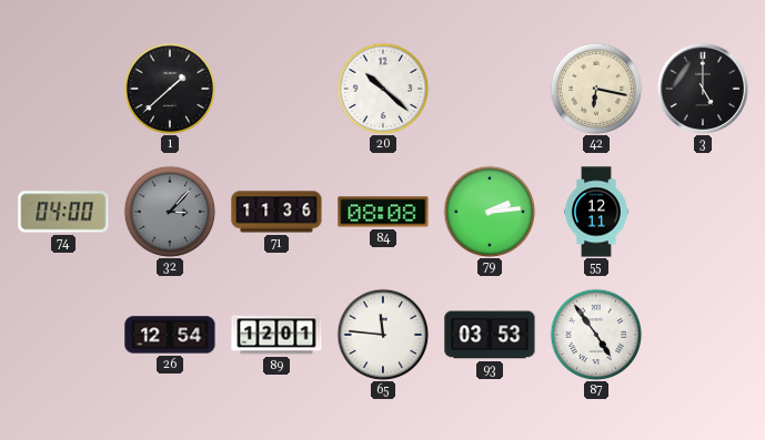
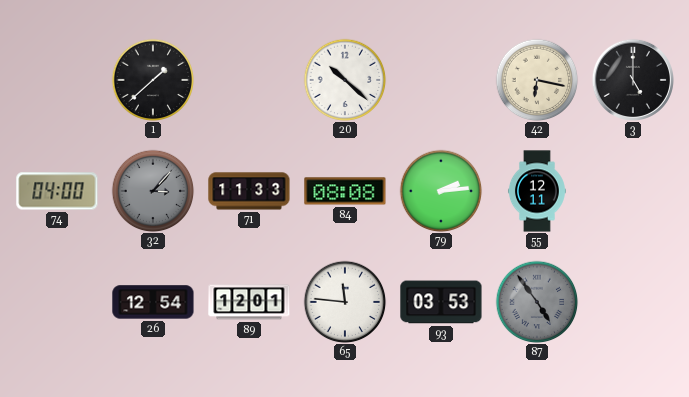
71: 11:36 -> 11:33
87 dial: white -> grey
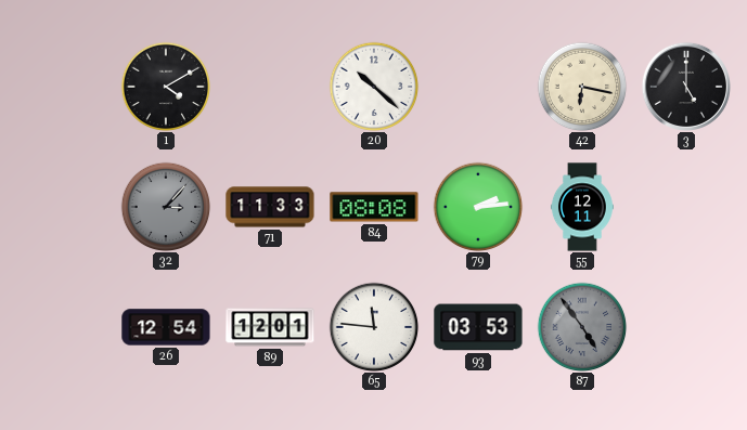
1: 1:38 -> 4:10
74: 04:00 -> none
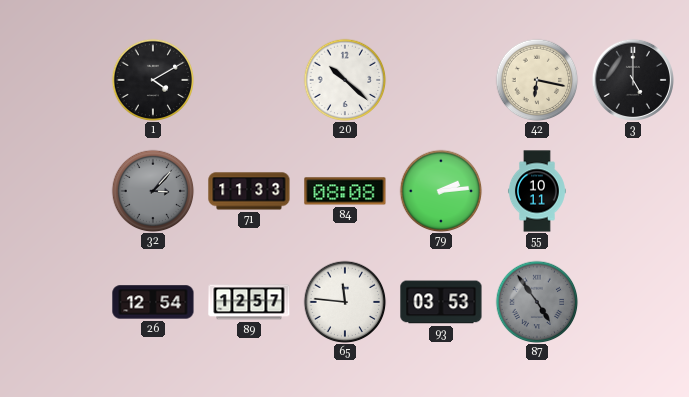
55: 12:11 -> 10:11
89: 12:01 -> 12:57
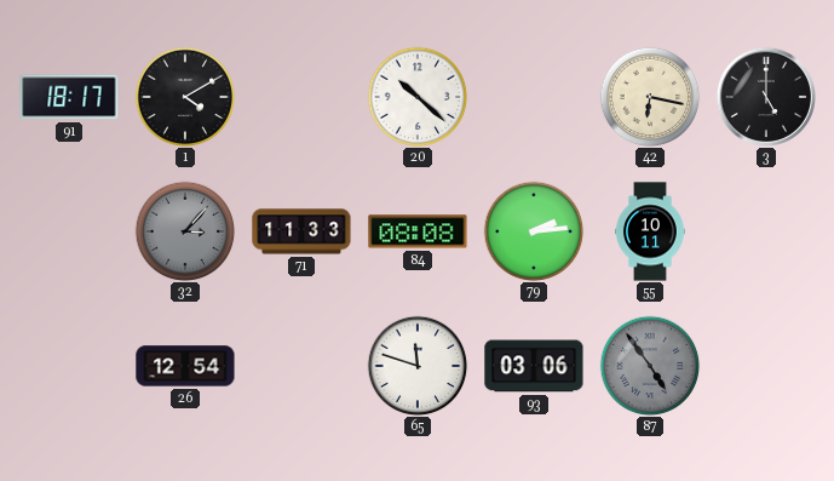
91: none -> 18:17
89: 12:57 -> none
65: 11:46 -> 11:48
93: 03:53 -> 03:06
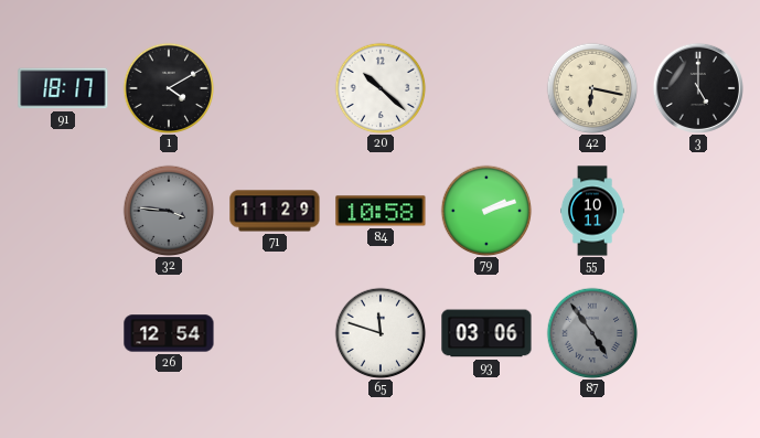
32: 3:07 -> 3:46
71: 11:33 -> 11:29
84: 08:08 -> 10:58
79: 2:14 -> 2:12
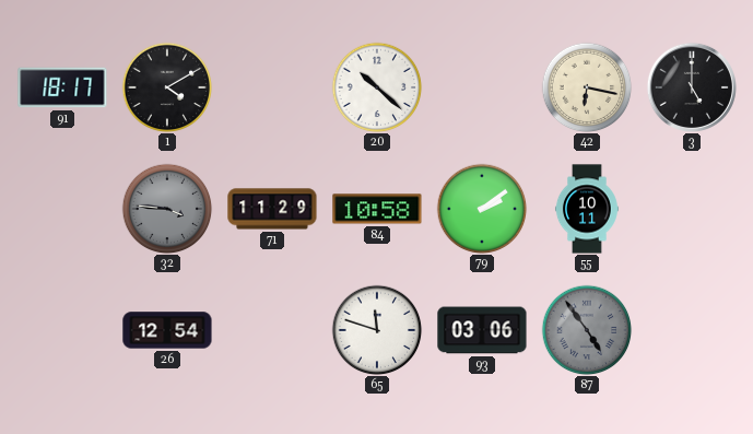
79: 2:12 -> 2:09
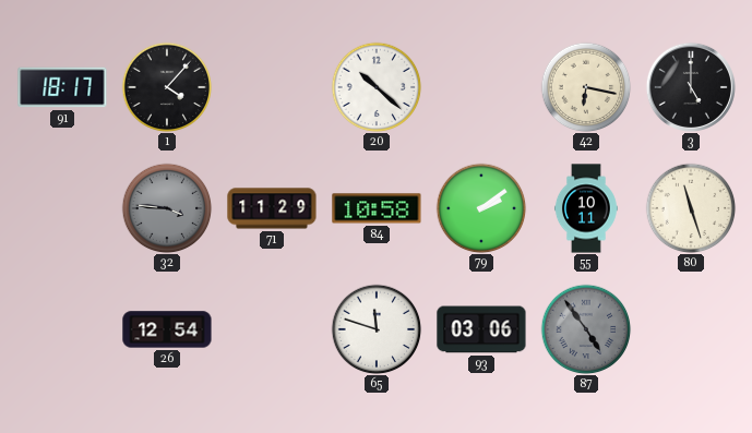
1: 4:10 -> 4:07
80: none -> 11:27
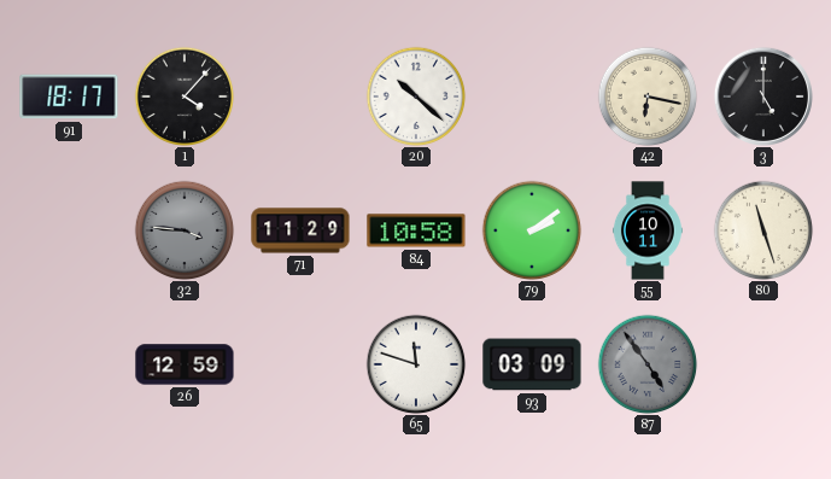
26: 12:54 -> 12:59
93: 03:06 -> 03:09
